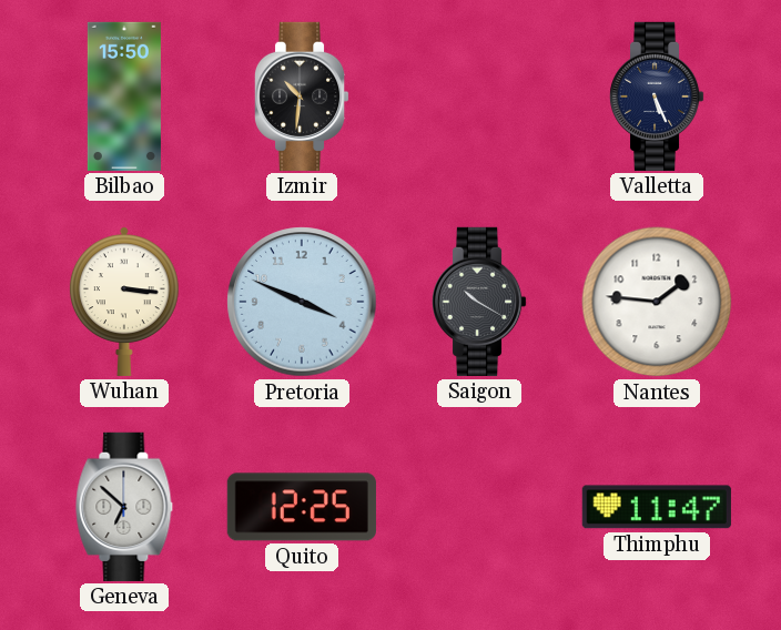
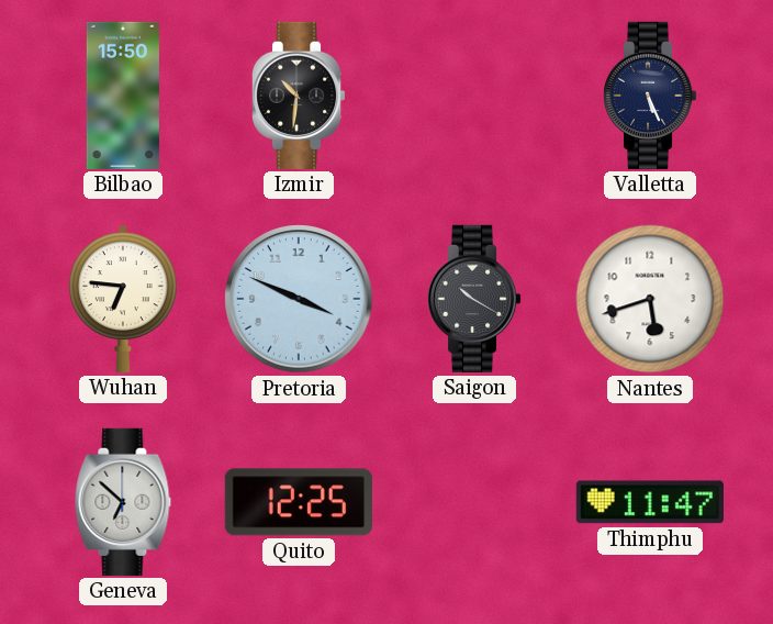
Wuhan: 3:16 -> 6:46
Nantes: 1:46 -> 5:42
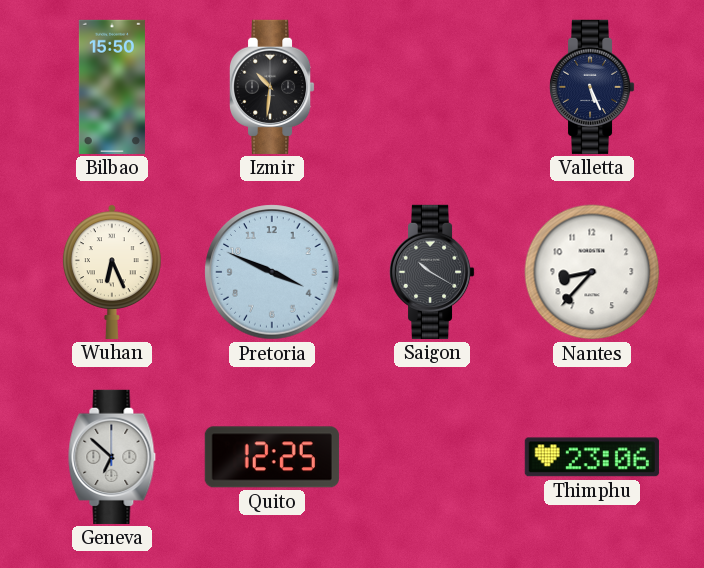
Wuhan: 6:46 -> 6:26
Nantes: 5:42 -> 8:37
Thimphu: 11:47 -> 23:06
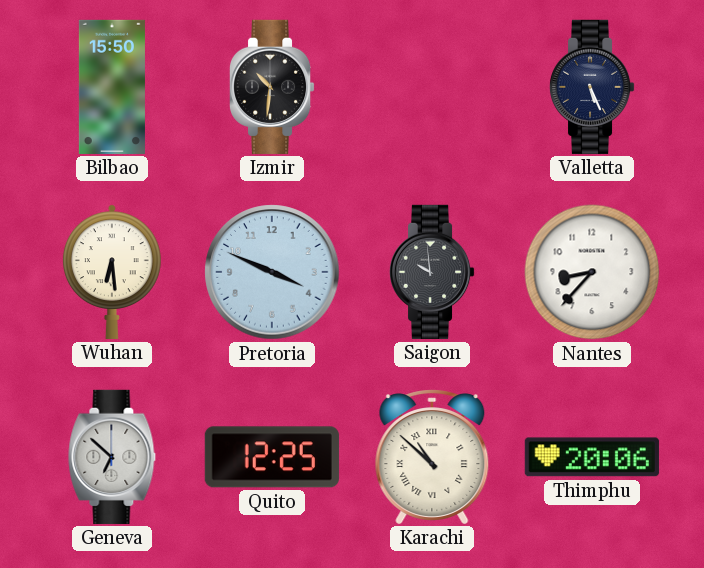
Wuhan: 6:26 -> 6:29
Saigon: 10:20 -> 9:59
Karachi: none -> 10:52
Thimphu: 23:06 -> 20:06
